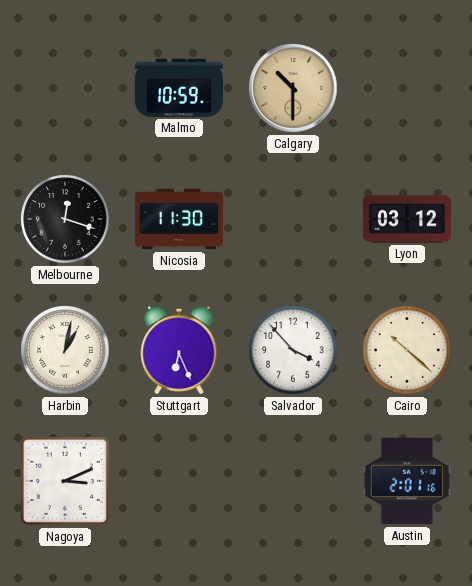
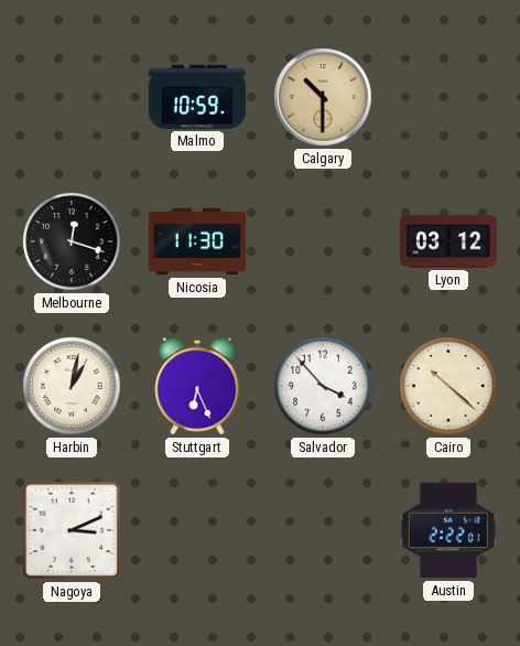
Austin: 2:01 -> 2:22
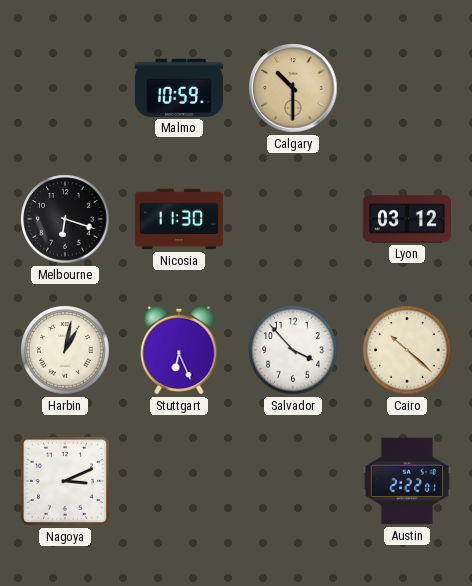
Melbourne: 12:18 -> 6:18
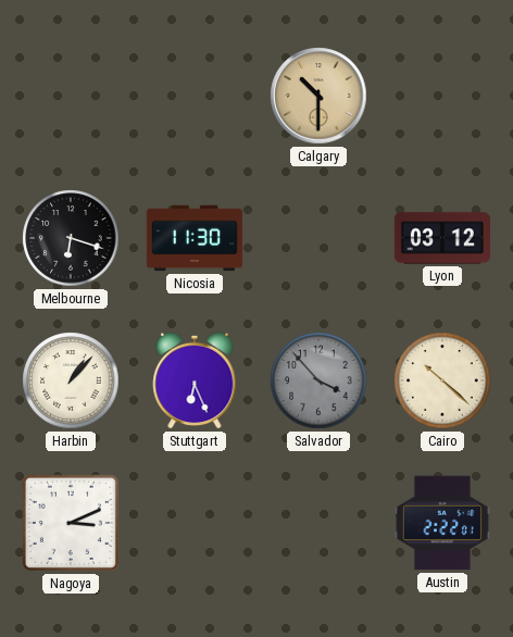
Malmo: 10:59 -> none
Harbin: 1:02 -> 1:07
Salvador dial: white -> grey
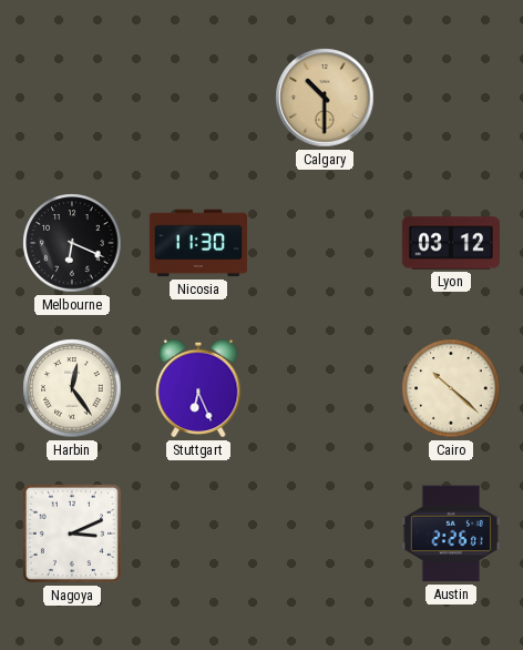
Melbourne: 6:18 -> 6:19
Harbin: 1:07 -> 12:24
Salvador: 3:53 -> none
Austin: 2:22 -> 2:26
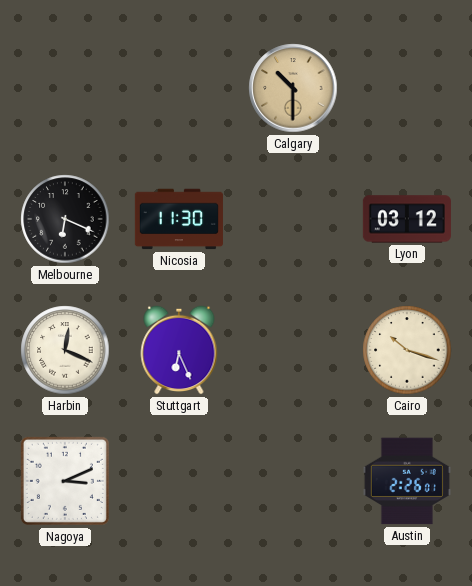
Harbin: 12:24 -> 12:19
Cairo: 10:22 -> 10:18
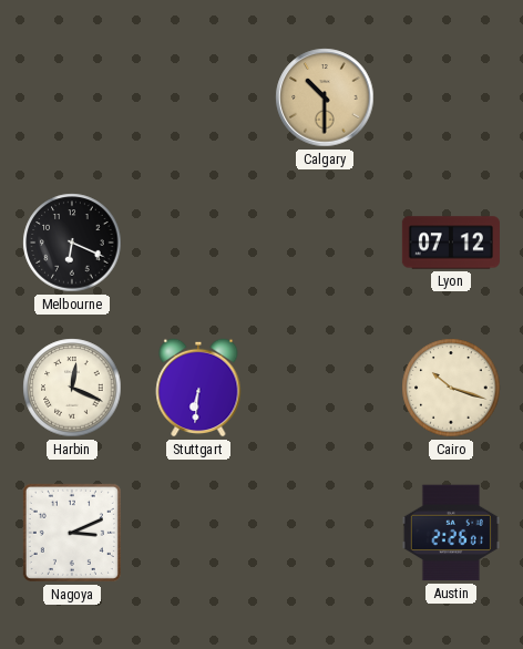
Nicosia: 11:30 -> none
Lyon: 03:12 -> 07:12
Stuttgart: 6:26 -> 6:31
